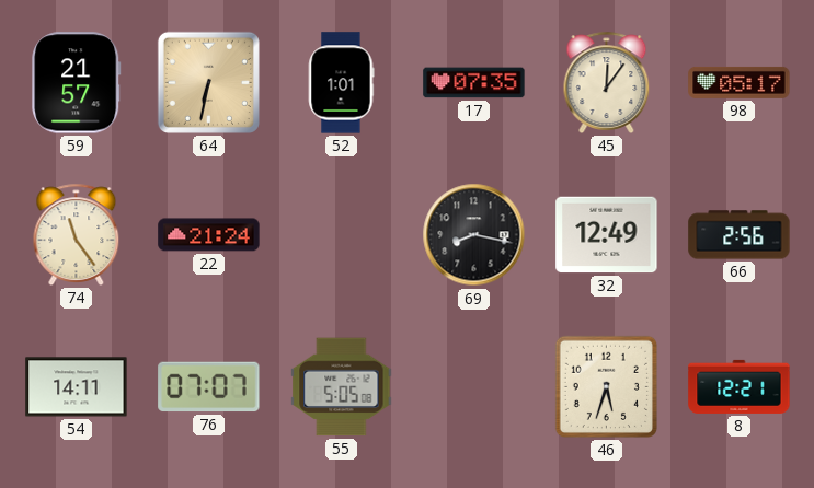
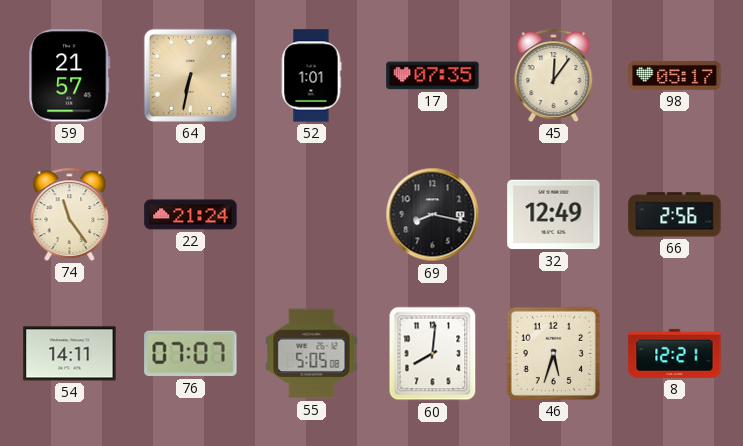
60: none -> 8:01
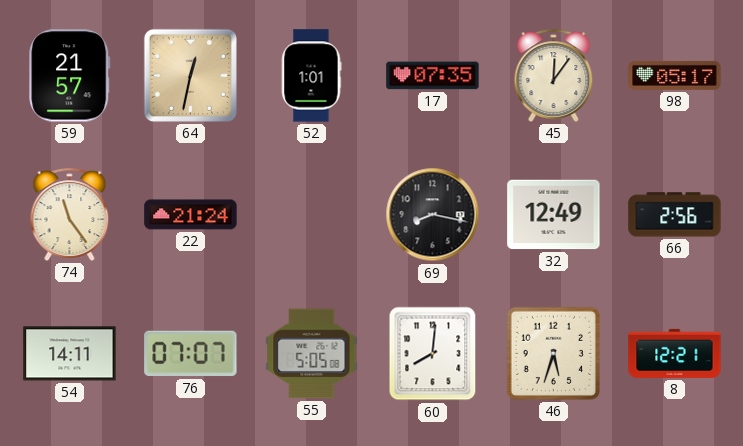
64: 6:32 -> 12:32
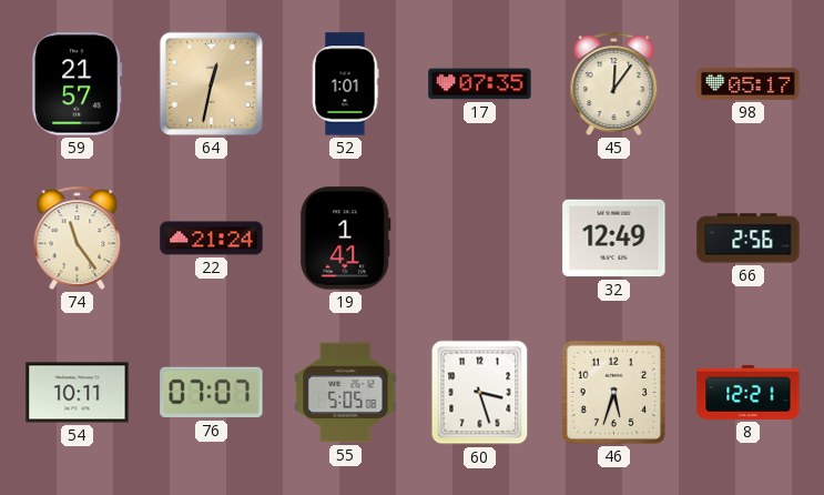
19: none -> 1:41
69: 8:17 -> none
54: 14:11 -> 10:11
60: 8:01 -> 3:27
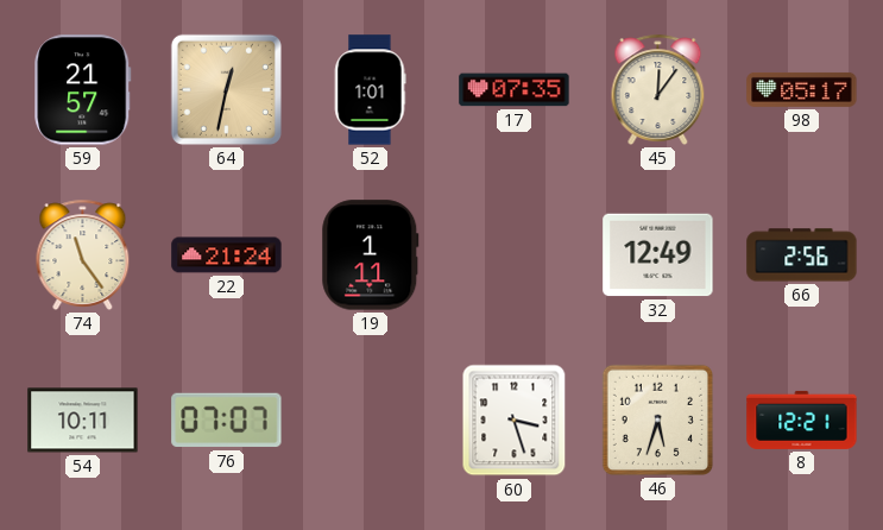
19: 1:41 -> 1:11
55: 5:05 -> none
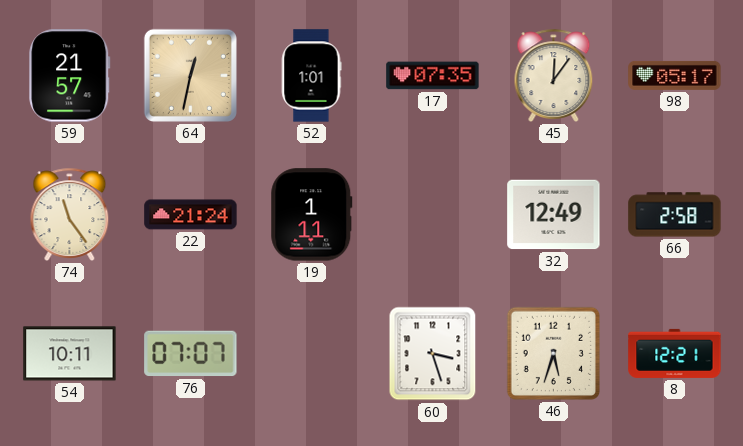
66: 2:56 -> 2:58
